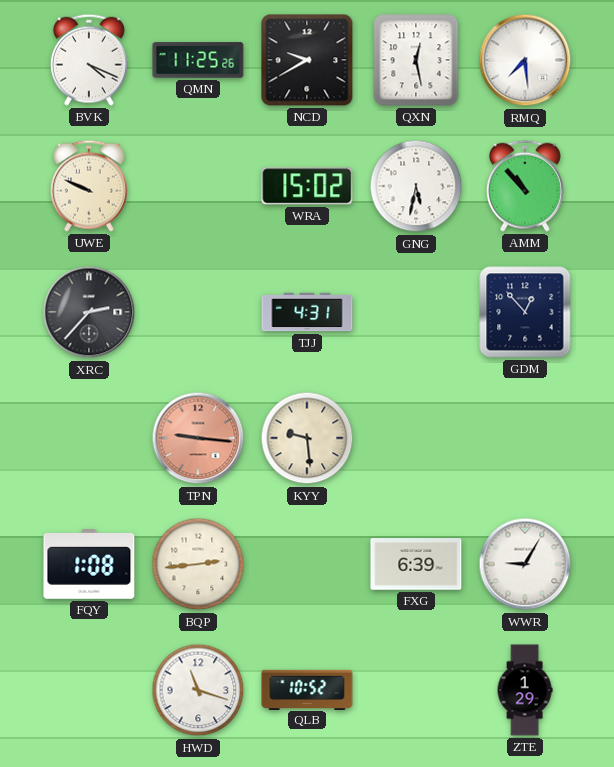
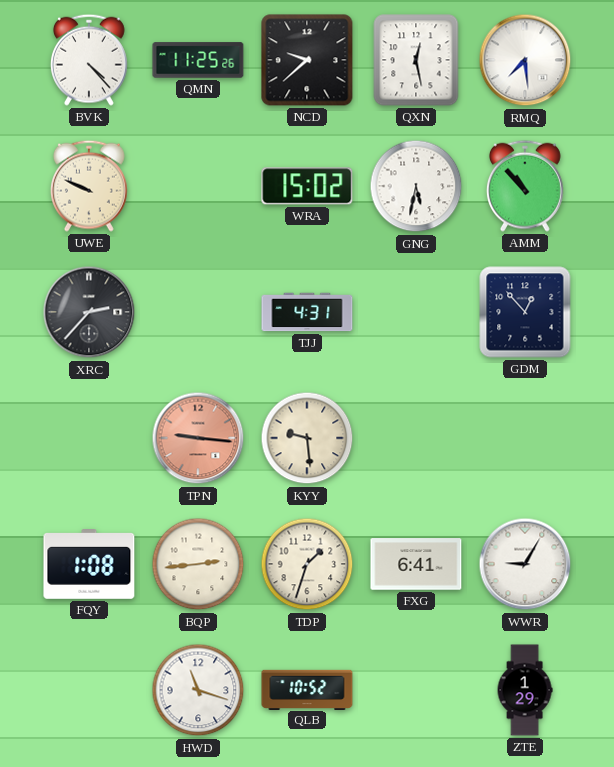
BVK: 4:19 -> 4:23
NCD: 9:40 -> 9:38
TDP: none -> 1:33
FXG: 6:39 -> 6:41
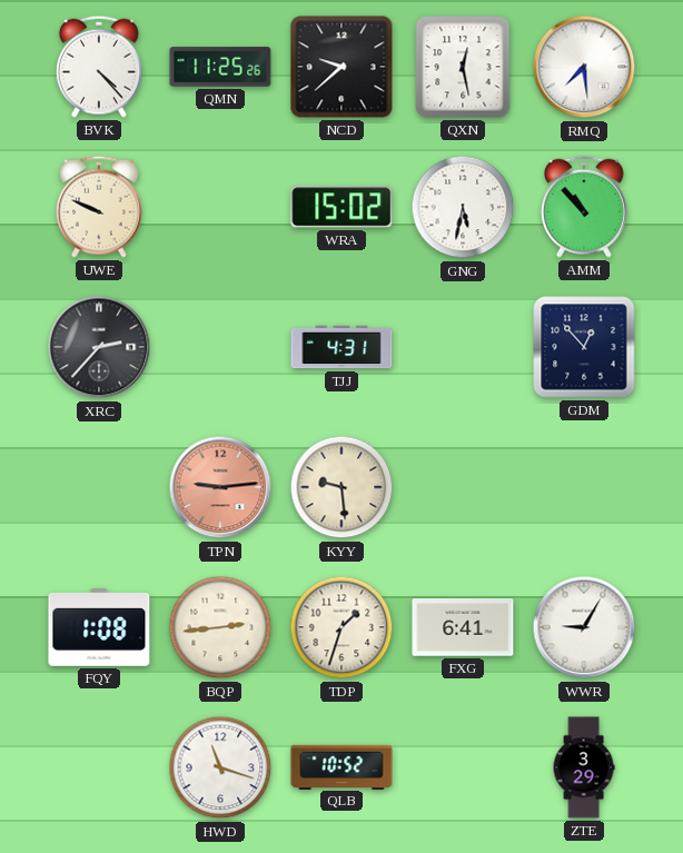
TPN: 9:16 -> 9:14
ZTE: 1:29 -> 3:29
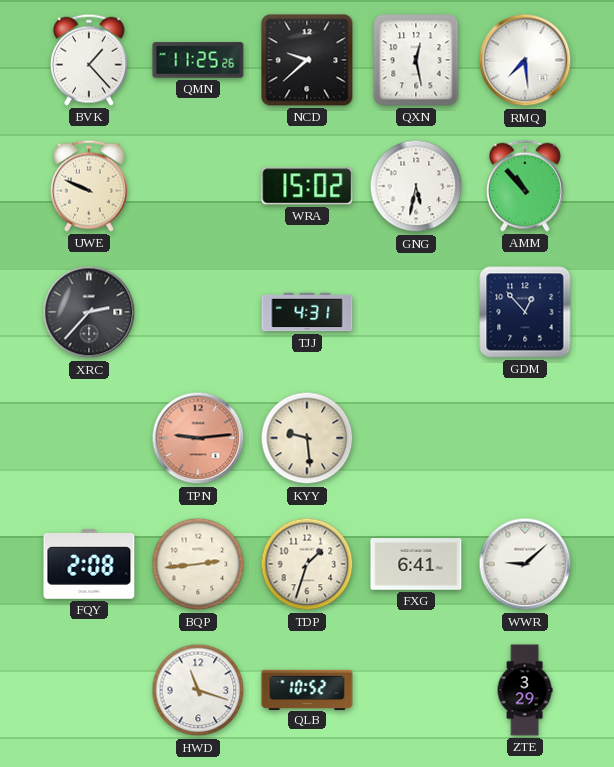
BVK: 4:23 -> 1:23
FQY: 1:08 -> 2:08
WWR: 9:05 -> 9:08
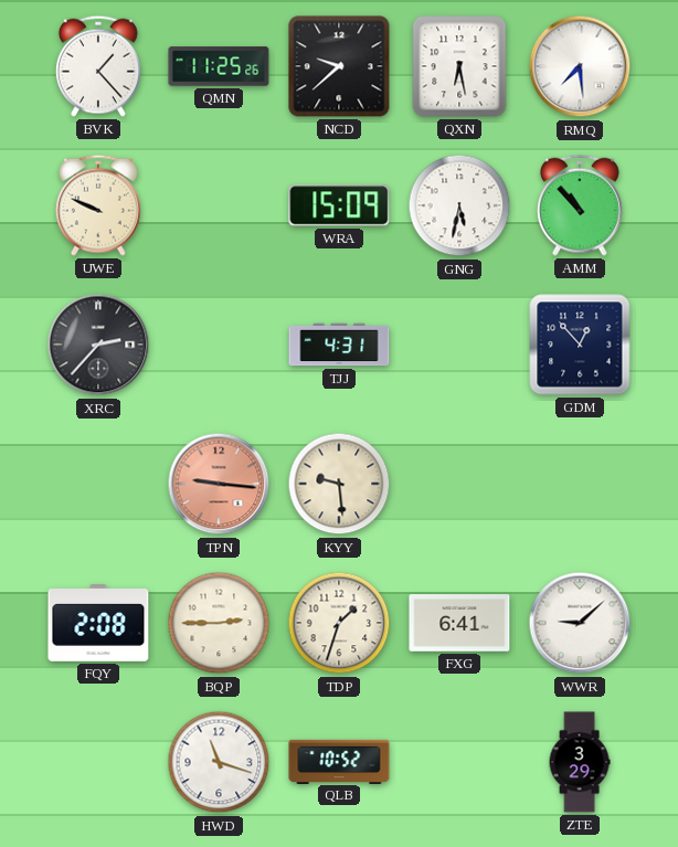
QXN: 12:28 -> 6:28
WRA: 15:02 -> 15:09
TPN: 9:14 -> 9:16
BQP: 2:44 -> 2:45
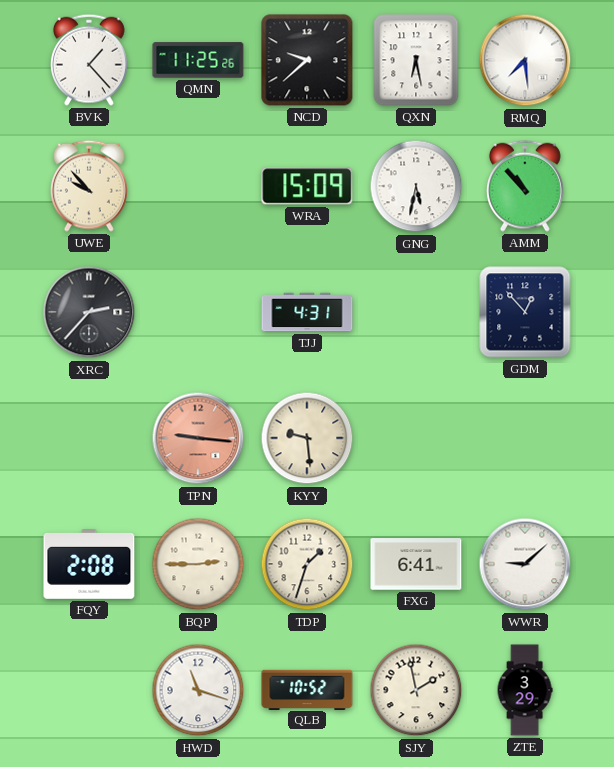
UWE: 9:49 -> 9:53
SJY: none -> 1:58
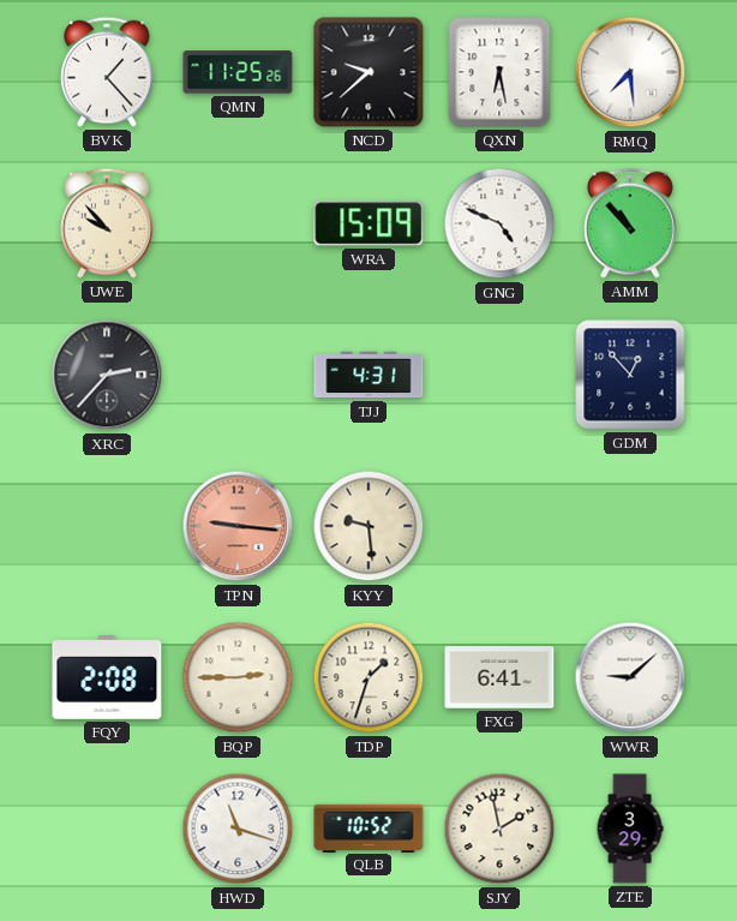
GNG: 5:32 -> 4:49
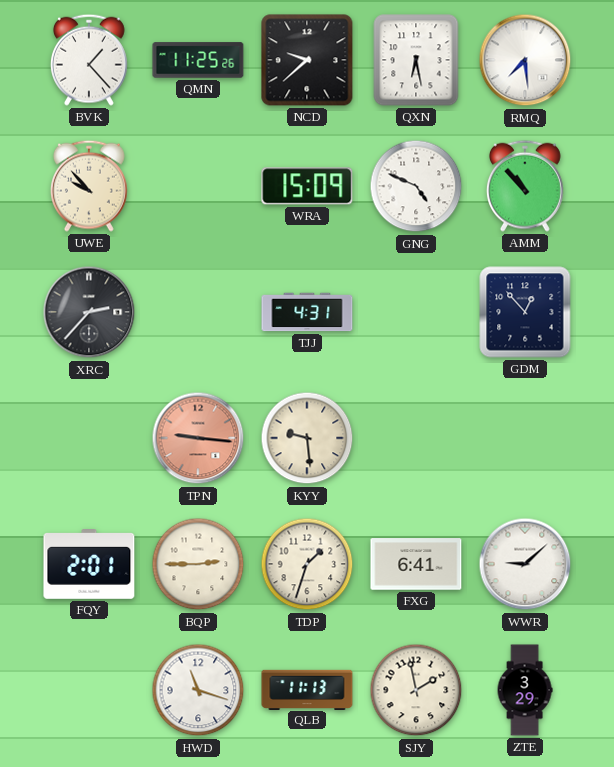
FQY: 2:08 -> 2:01
QLB: 10:52 -> 11:13
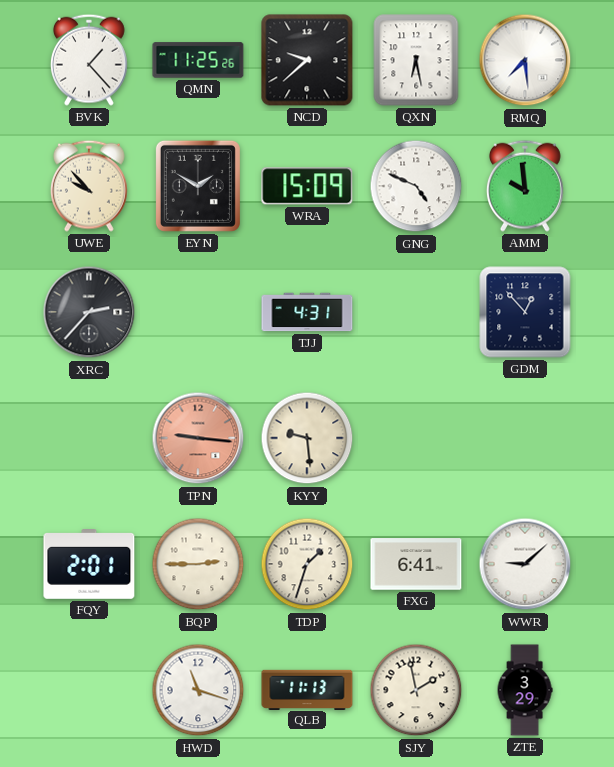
EYN: none -> 1:50
AMM: 10:53 -> 9:59
